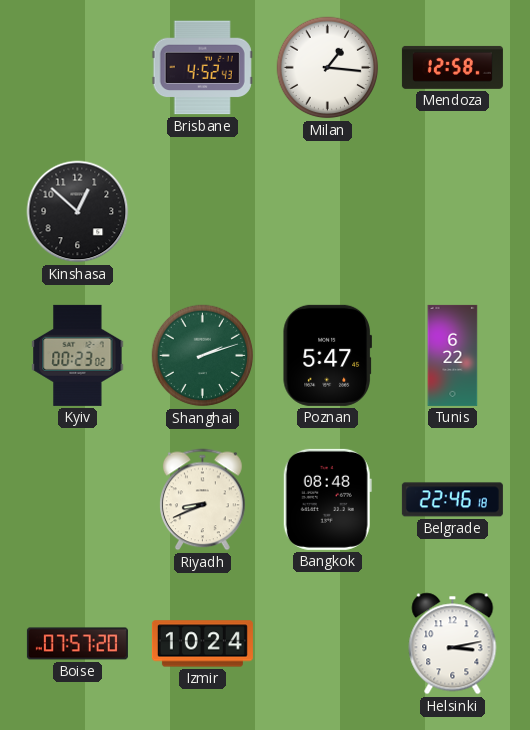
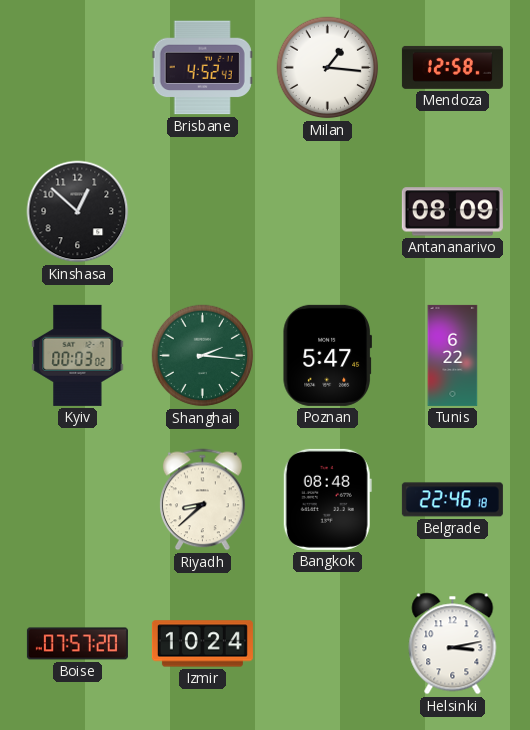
Antananarivo: none -> 08:09
Kyiv: 00:23 -> 00:03
Shanghai: 2:12 -> 2:16
Riyadh: 8:41 -> 8:38
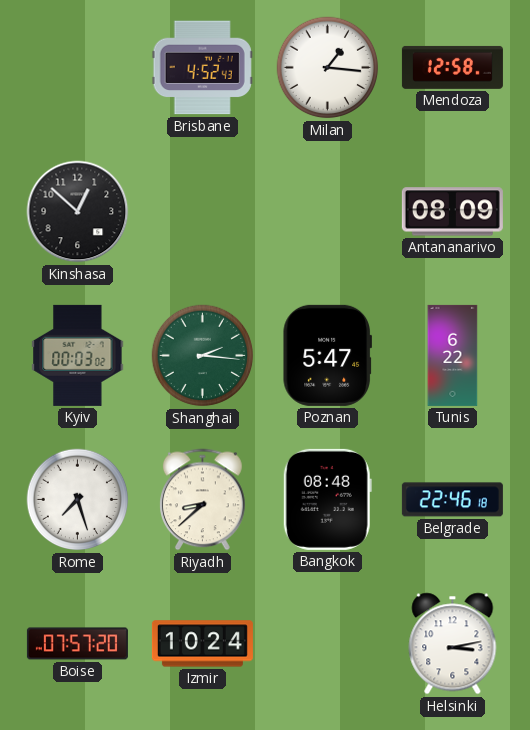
Rome: none -> 7:27
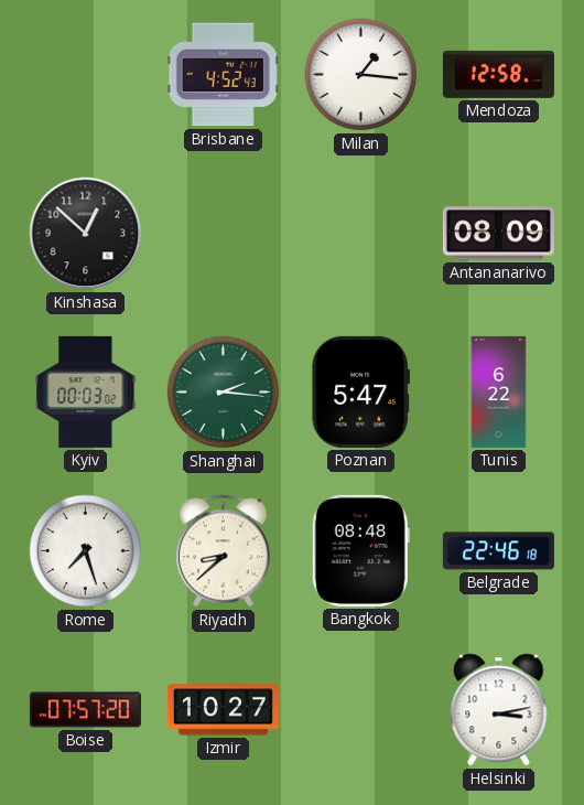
Izmir: 10:24 -> 10:27
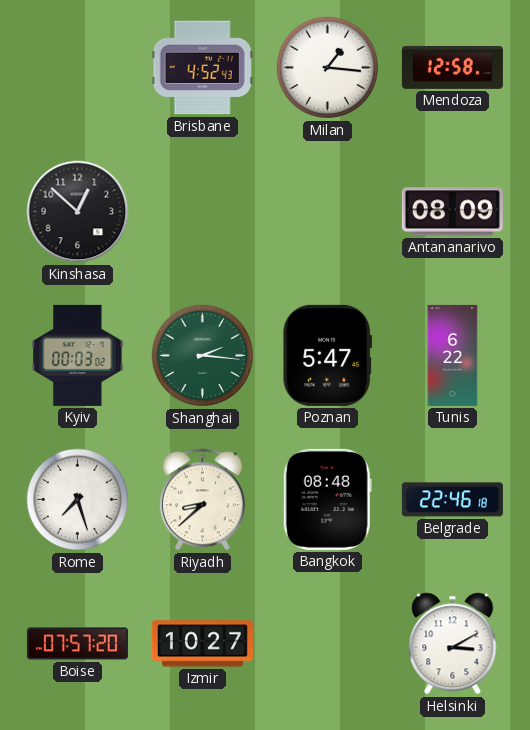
Helsinki: 3:13 -> 3:10
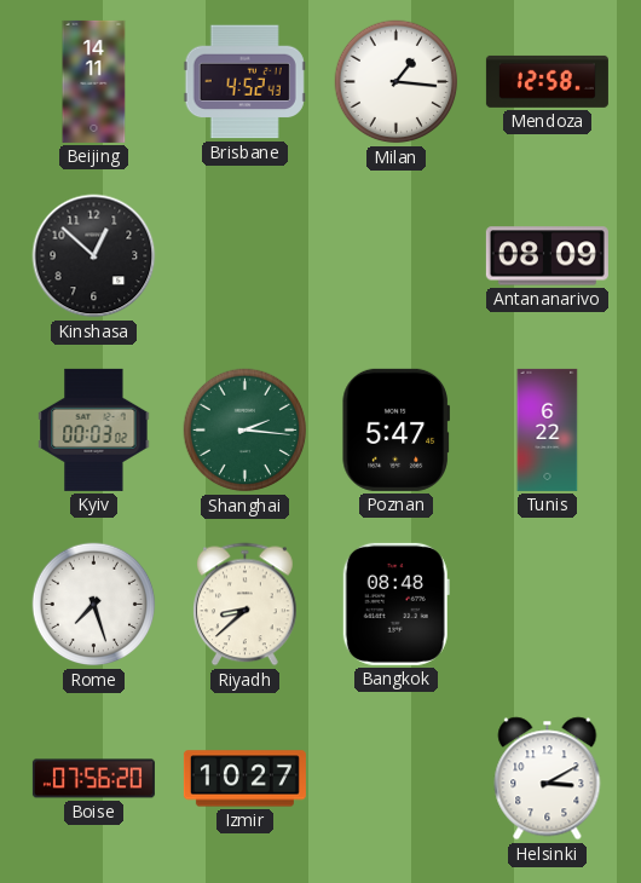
Beijing: none -> 14:11
Belgrade: 22:46 -> none
Boise: 07:57 -> 07:56
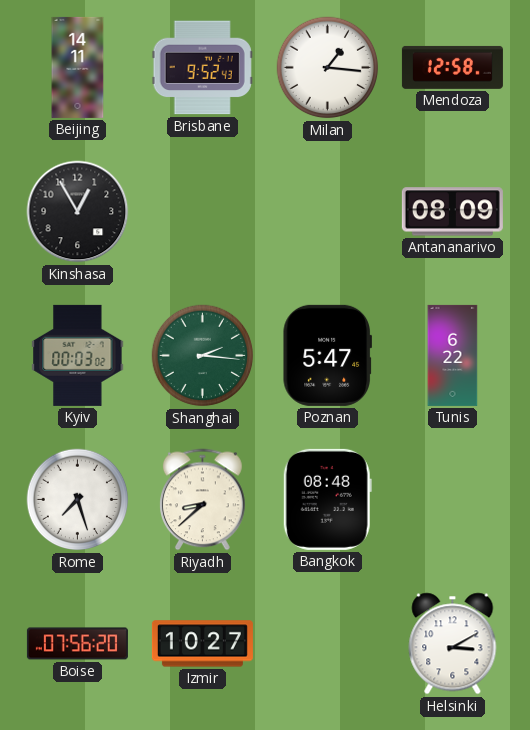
Brisbane: 4:52 -> 9:52
Kinshasa: 12:52 -> 12:55
